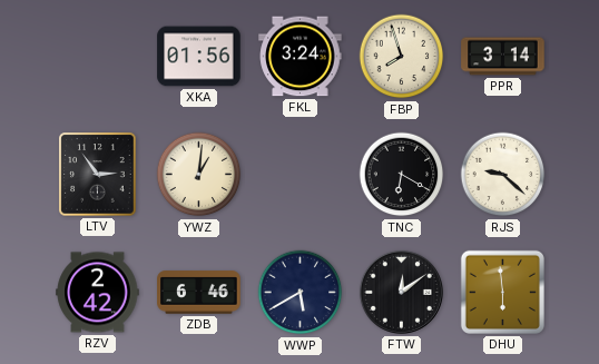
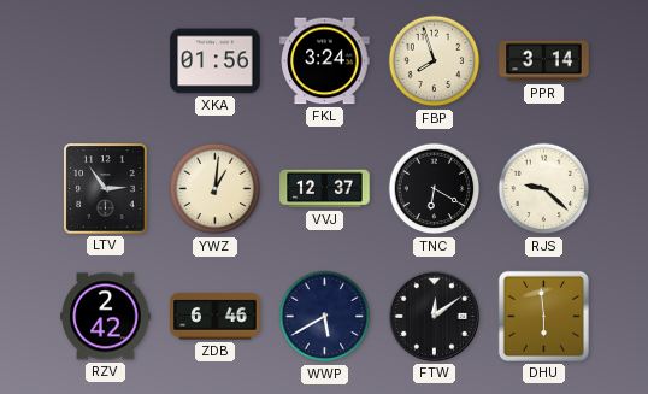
VVJ: none -> 12:37
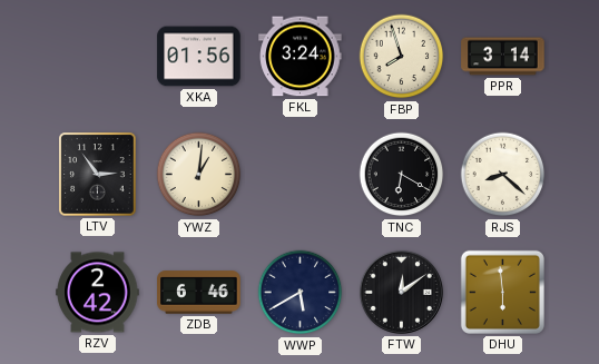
VVJ: 12:37 -> none
RJS: 9:22 -> 8:22
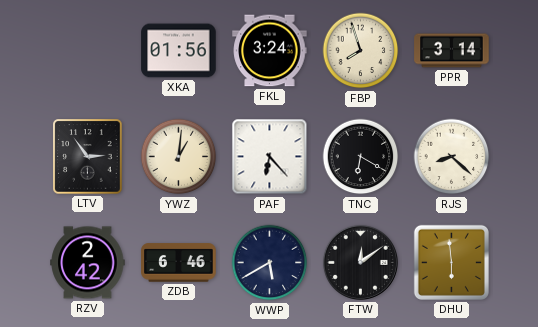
PAF: none -> 6:23
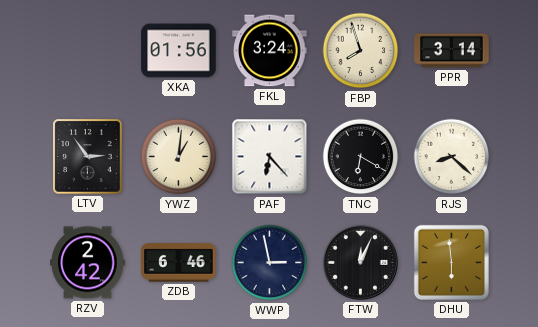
WWP: 5:40 -> 2:58
FTW: 12:09 -> 12:04
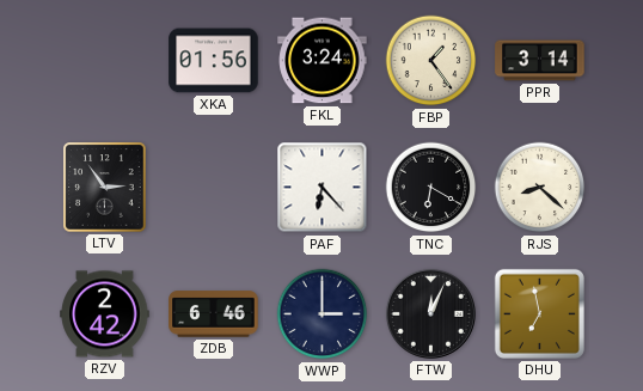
FBP: 7:57 -> 1:24
YWZ: 1:01 -> none
WWP: 2:58 -> 3:00
DHU: 5:59 -> 6:58
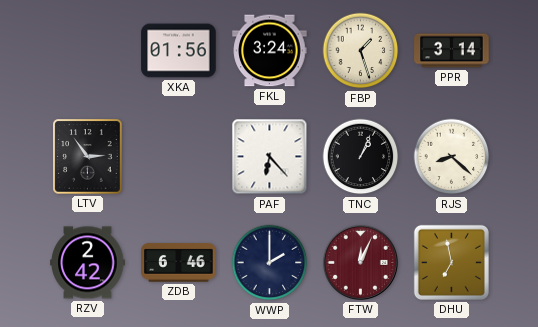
FBP: 1:24 -> 1:27
TNC: 6:20 -> 1:04
WWP: 3:00 -> 2:00
FTW dial: black -> burgundy
